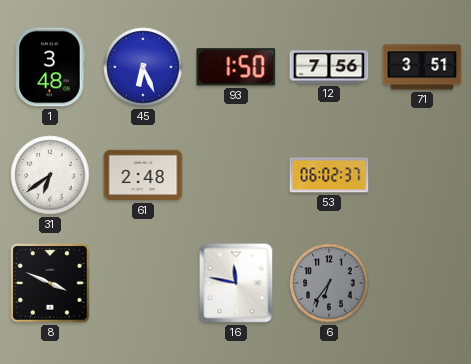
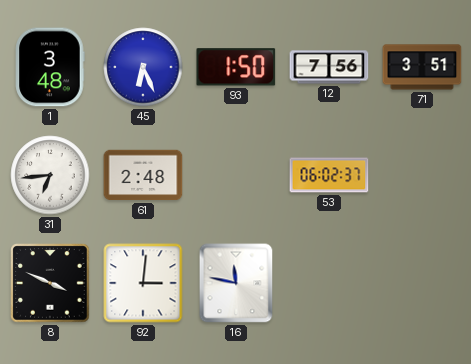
31: 6:39 -> 6:44
92: none -> 3:01
6: 6:36 -> none
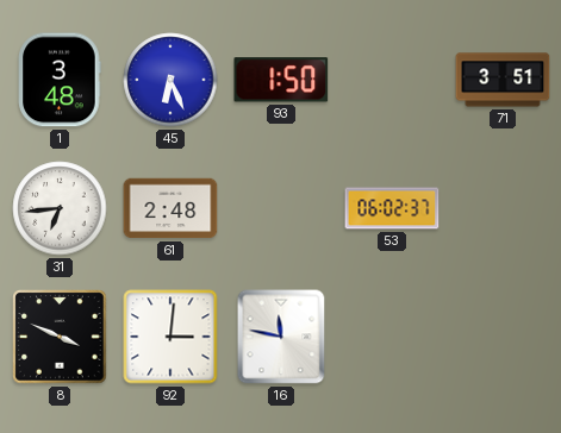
12: 7:56 -> none
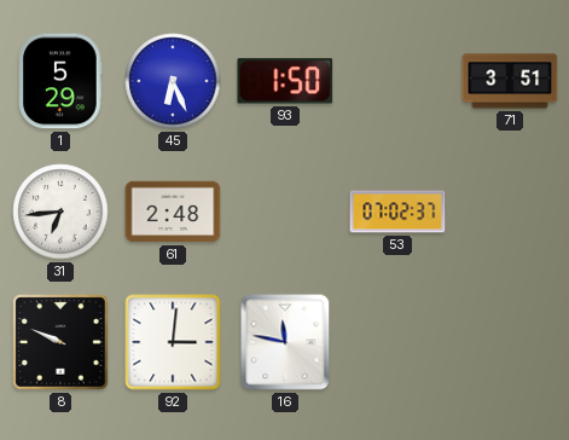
1: 3:48 -> 5:29
53: 06:02 -> 07:02
8: 3:49 -> 9:49
